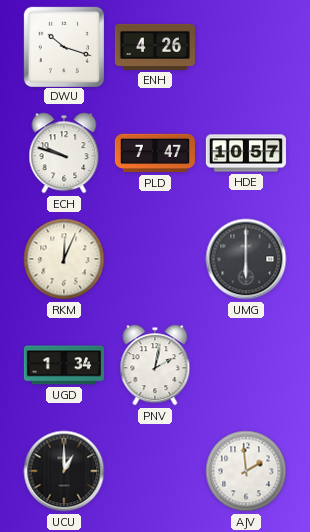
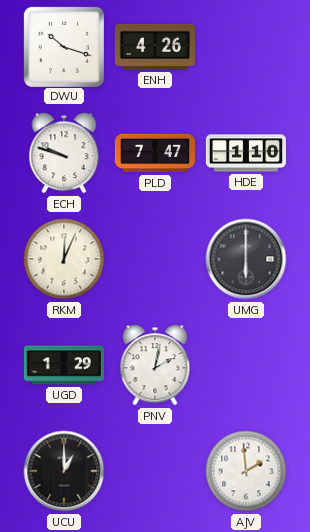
HDE: 10:57 -> 1:10
UGD: 1:34 -> 1:29
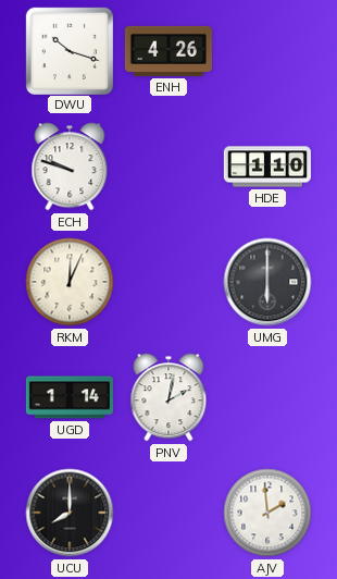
PLD: 7:47 -> none
UGD: 1:29 -> 1:14
UCU: 1:00 -> 8:00
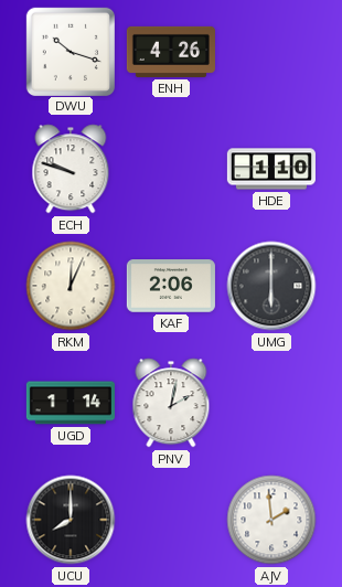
KAF: none -> 2:06
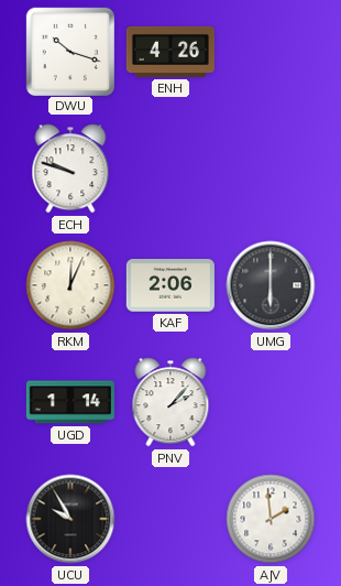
HDE: 1:10 -> none
PNV: 2:02 -> 2:07
UCU: 8:00 -> 9:55
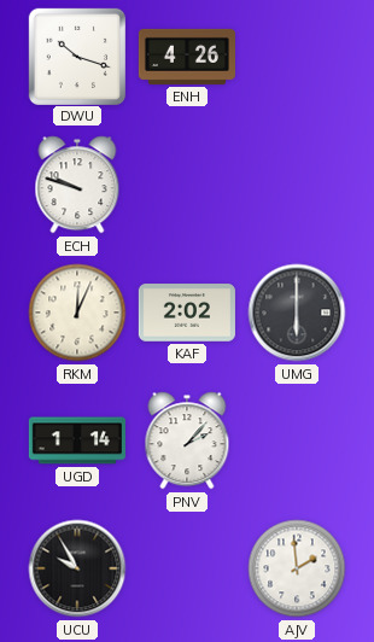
KAF: 2:06 -> 2:02
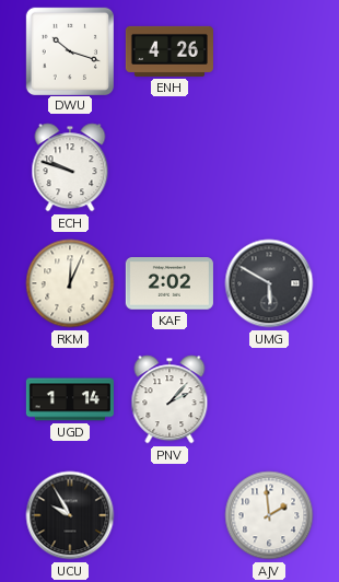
UMG: 6:00 -> 5:50
